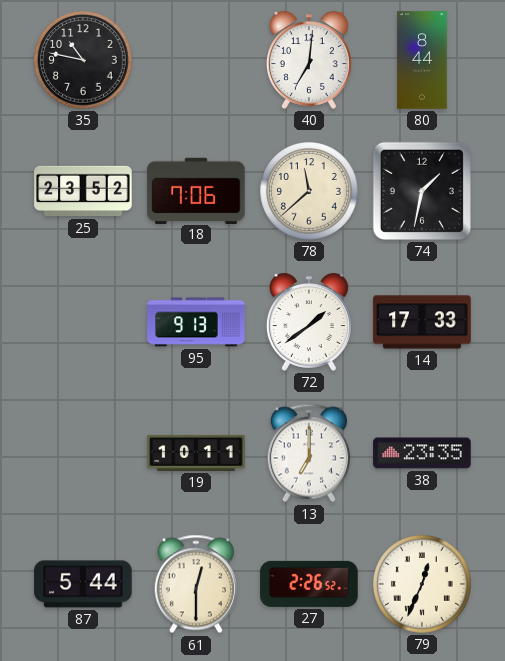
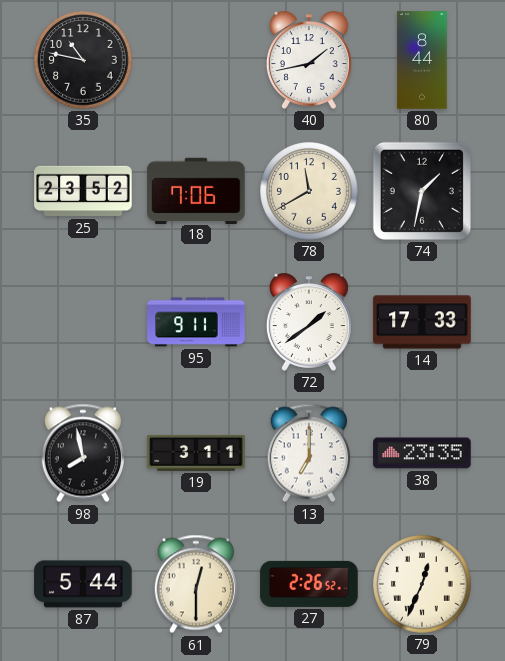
40: 7:01 -> 1:43
78: 11:38 -> 11:40
95: 9:13 -> 9:11
98: none -> 7:58
19: 10:11 -> 3:11
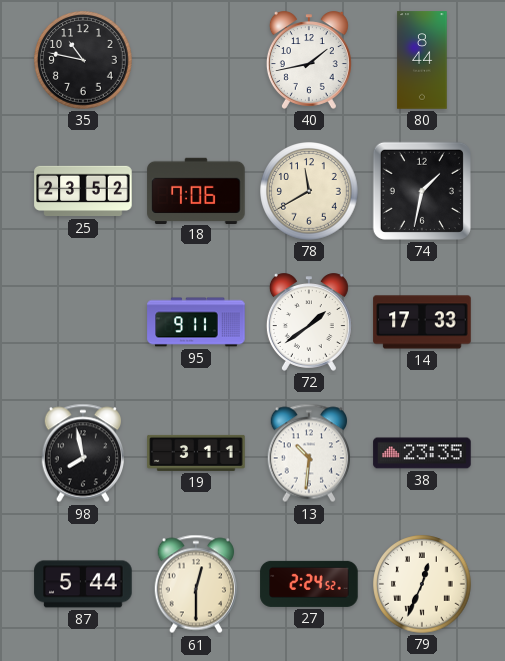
13: 7:00 -> 10:31
27: 2:26 -> 2:24
